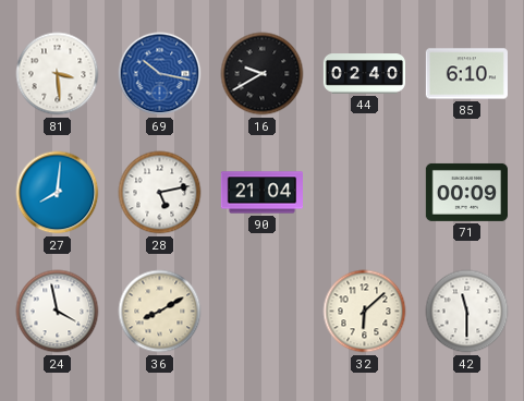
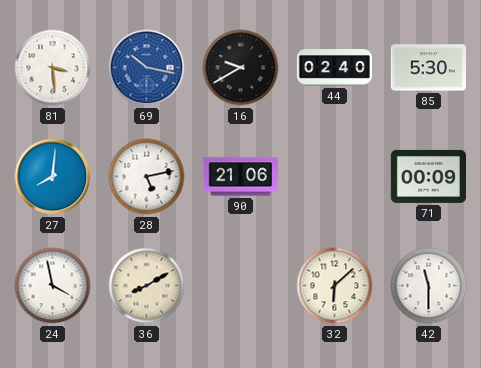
85: 6:10 -> 5:30
90: 21:04 -> 21:06
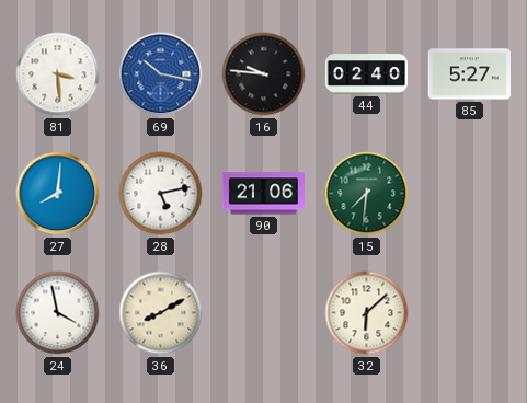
16: 9:40 -> 9:46
85: 5:30 -> 5:27
15: none -> 7:31
71: 00:09 -> none
42: 11:30 -> none
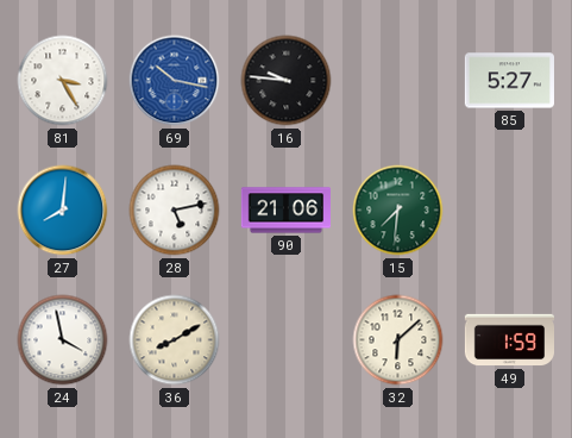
81: 3:29 -> 3:25
44: 02:40 -> none
49: none -> 1:59
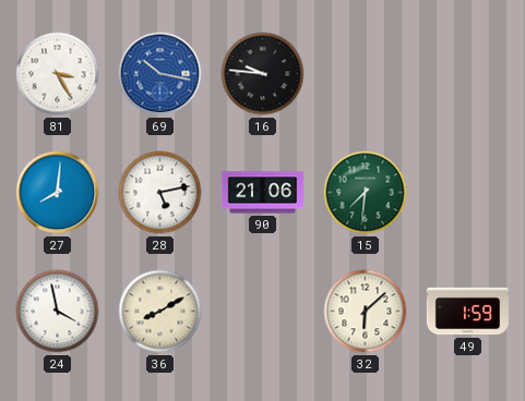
85: 5:27 -> none
